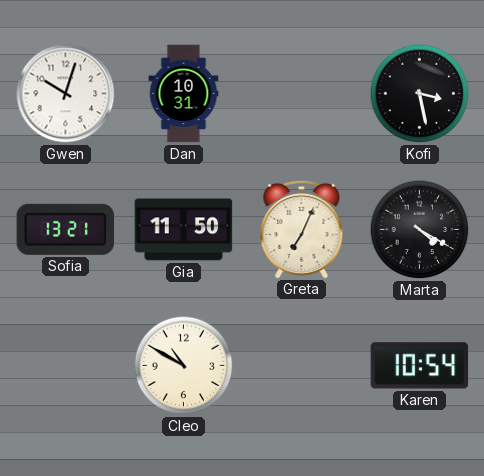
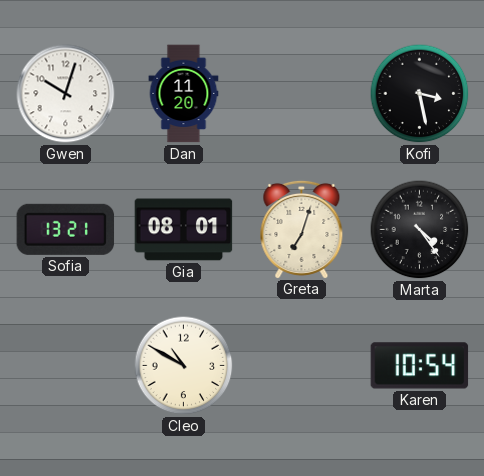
Dan: 10:31 -> 11:20
Gia: 11:50 -> 08:01
Greta: 7:04 -> 7:03
Marta: 4:20 -> 4:24
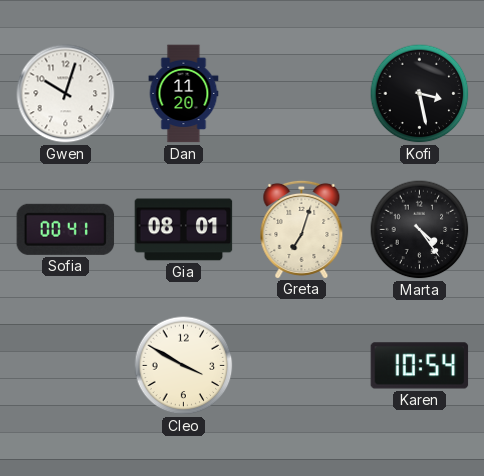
Sofia: 13:21 -> 00:41
Cleo: 10:50 -> 3:50
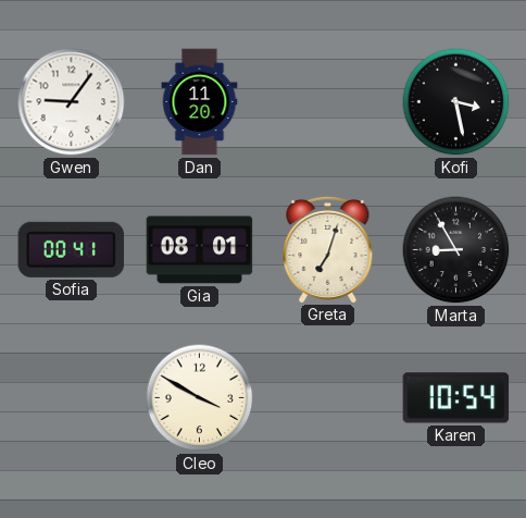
Gwen: 10:03 -> 9:06
Marta: 4:24 -> 8:55
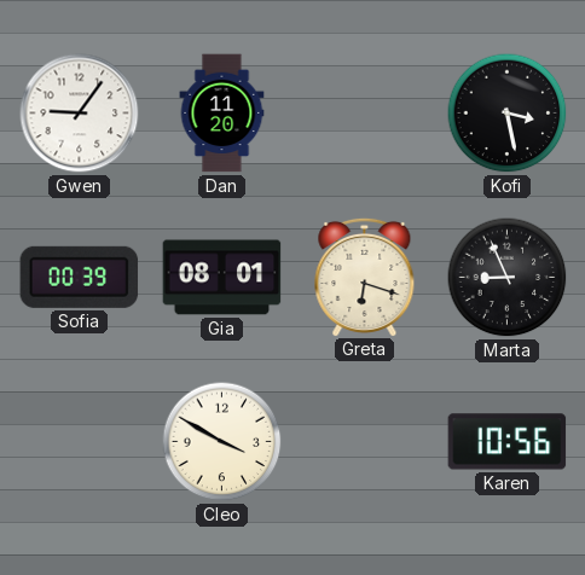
Sofia: 00:41 -> 00:39
Greta: 7:03 -> 6:18
Marta: 8:55 -> 8:56
Karen: 10:54 -> 10:56
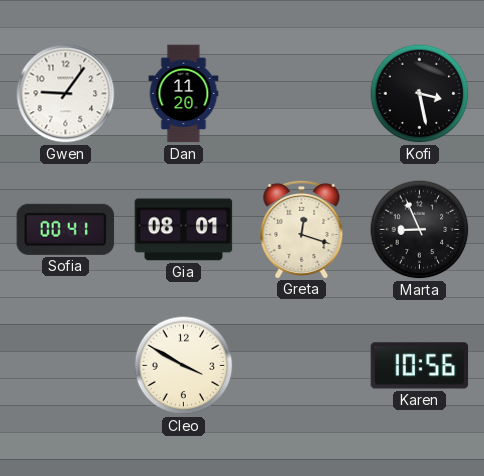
Sofia: 00:39 -> 00:41
Greta: 6:18 -> 12:18
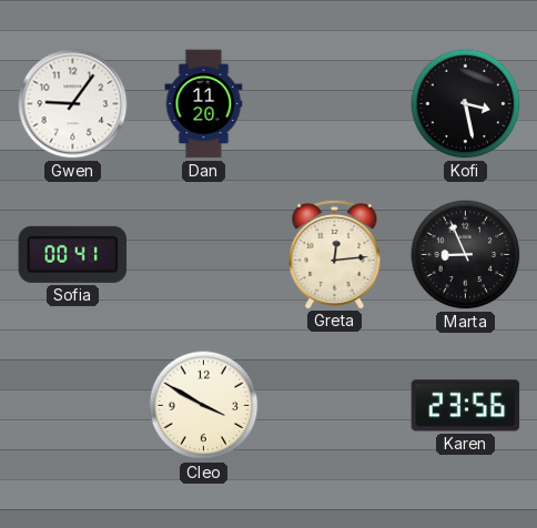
Gia: 08:01 -> none
Greta: 12:18 -> 12:14
Karen: 10:56 -> 23:56
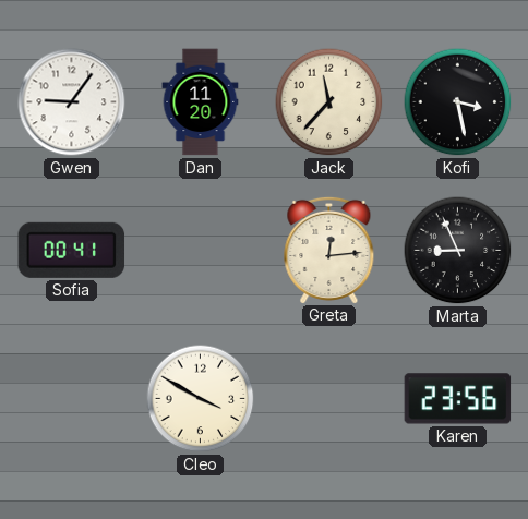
Jack: none -> 11:37
